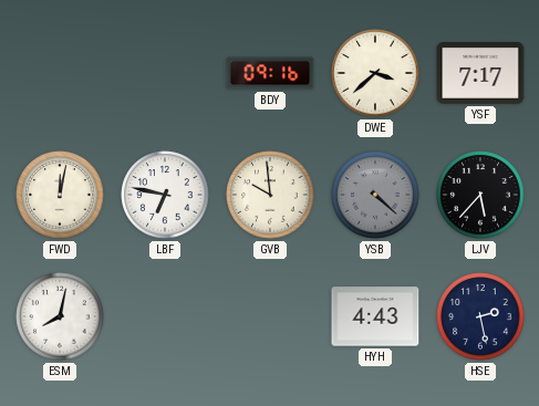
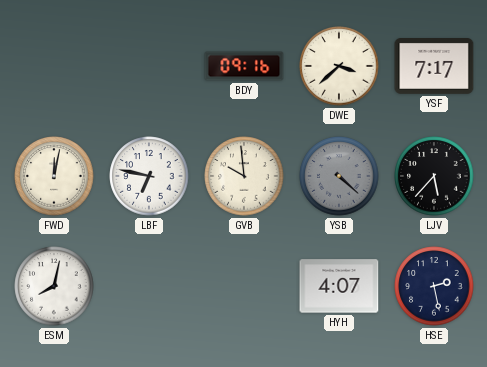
HYH: 4:43 -> 4:07
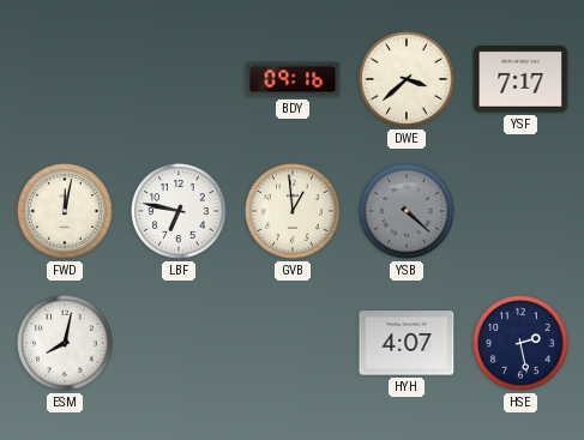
GVB: 9:59 -> 12:59
LJV: 5:37 -> none
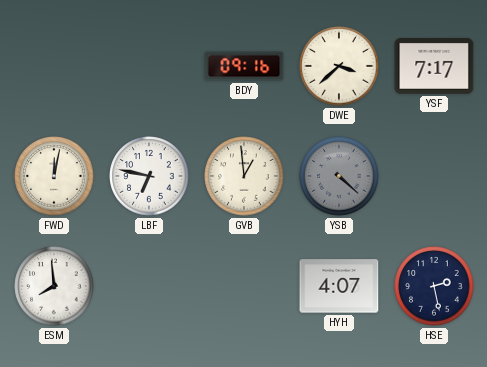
ESM: 8:02 -> 7:59
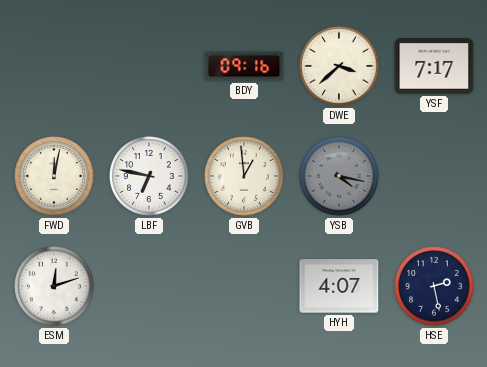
YSB: 4:22 -> 4:17
ESM: 7:59 -> 12:12
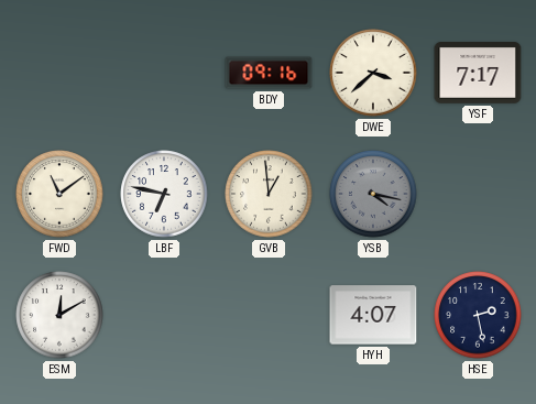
FWD: 12:02 -> 11:09
ESM: 12:12 -> 12:10
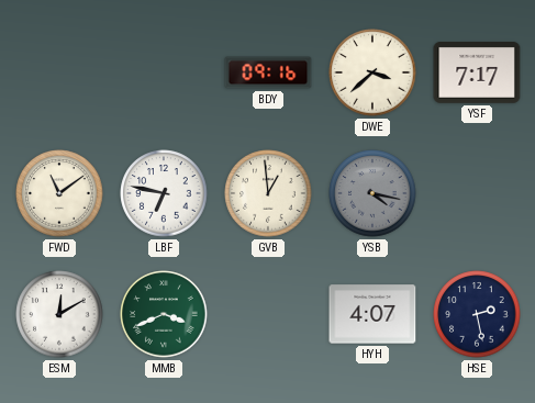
MMB: none -> 3:41
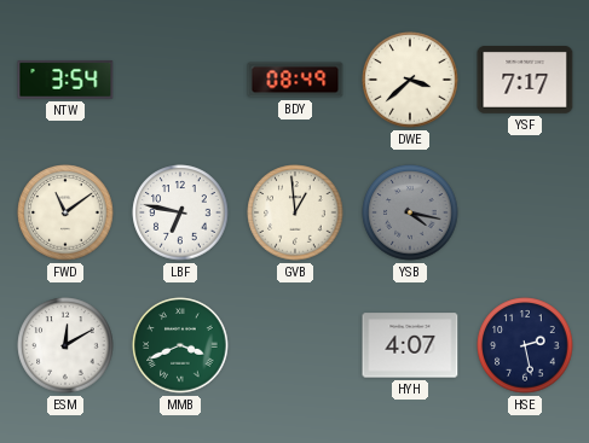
NTW: none -> 3:54
BDY: 09:16 -> 08:49
